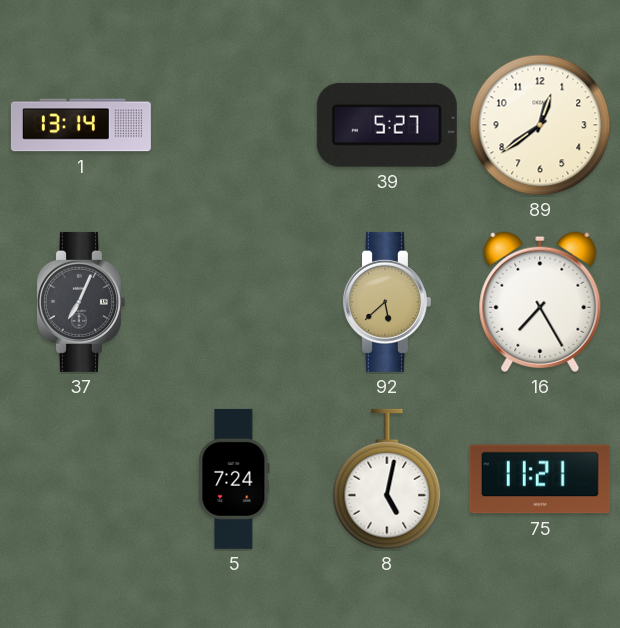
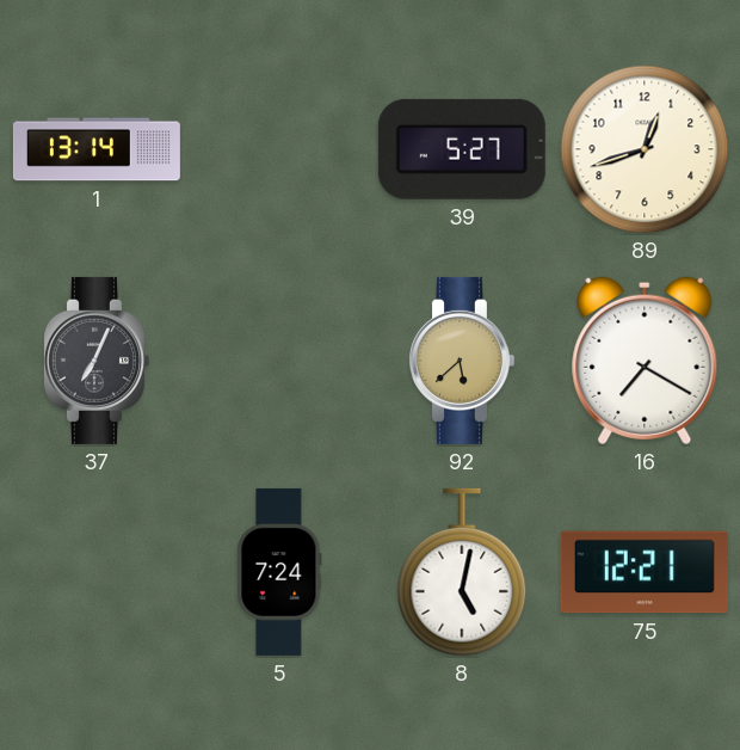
89: 12:39 -> 12:42
16: 7:25 -> 7:20
75: 11:21 -> 12:21
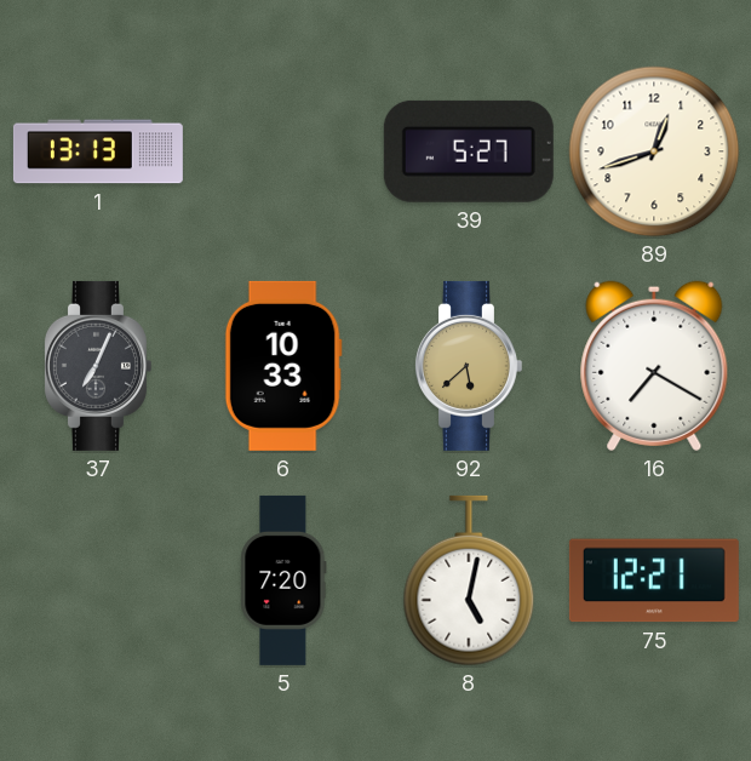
1: 13:14 -> 13:13
6: none -> 10:33
5: 7:24 -> 7:20
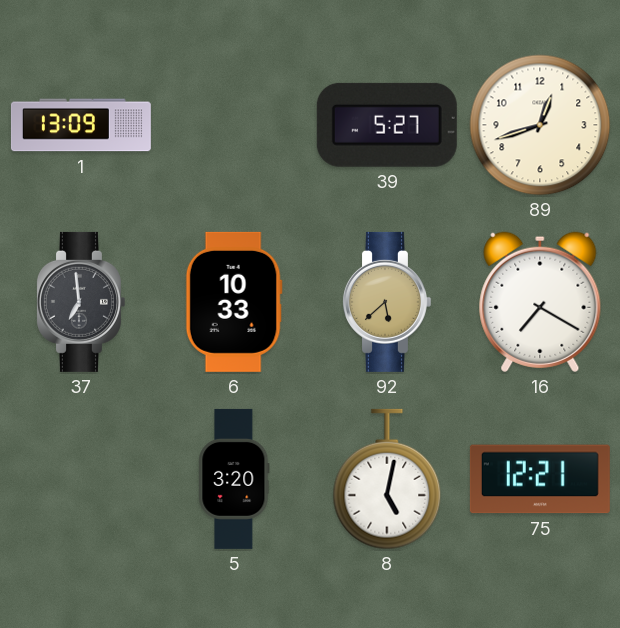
1: 13:13 -> 13:09
37: 7:04 -> 6:59
5: 7:20 -> 3:20
